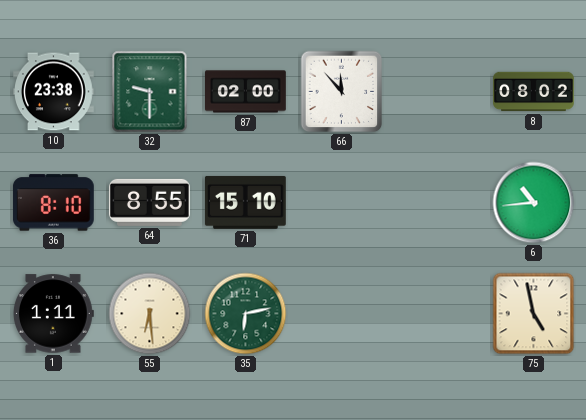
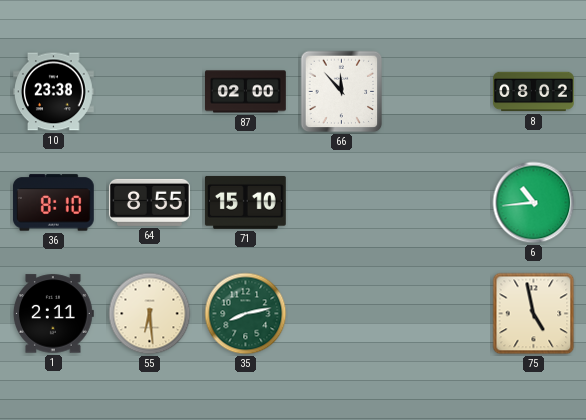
32: 9:30 -> none
1: 1:11 -> 2:11
35: 6:13 -> 8:13
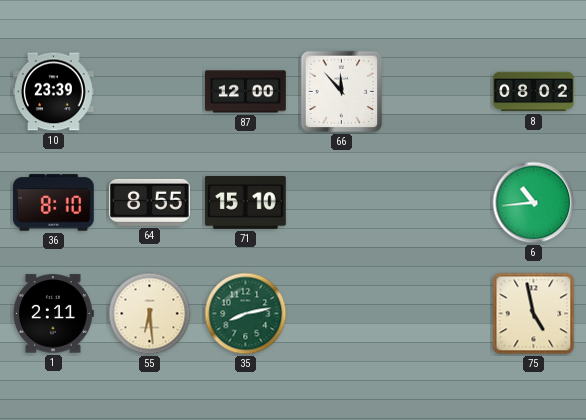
10: 23:38 -> 23:39
87: 02:00 -> 12:00
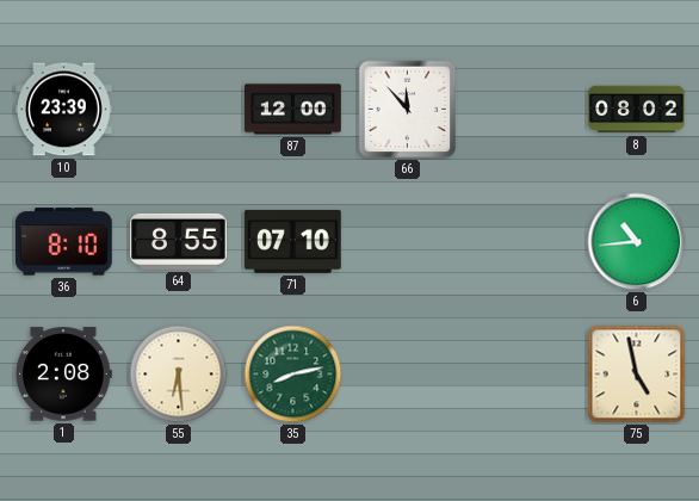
71: 15:10 -> 07:10
1: 2:11 -> 2:08
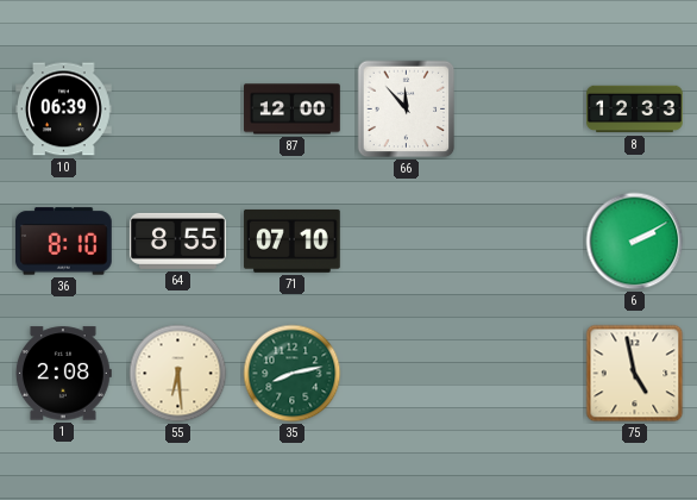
10: 23:39 -> 06:39
8: 08:02 -> 12:33
6: 10:44 -> 2:10
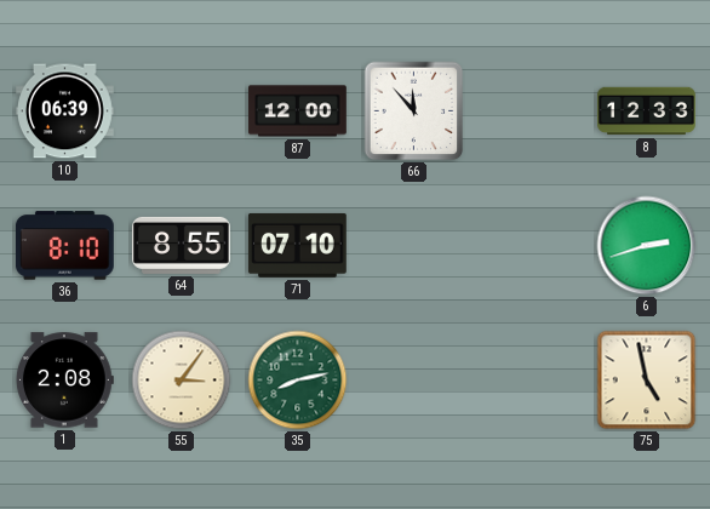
6: 2:10 -> 2:42
55: 6:29 -> 3:06
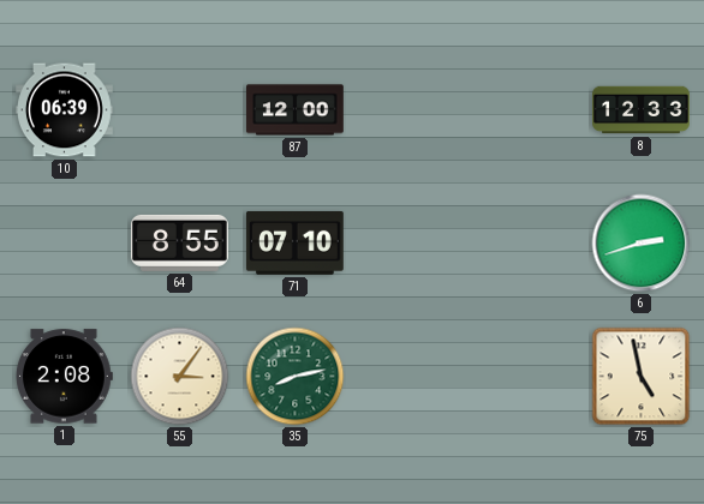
66: 11:53 -> none
36: 8:10 -> none
